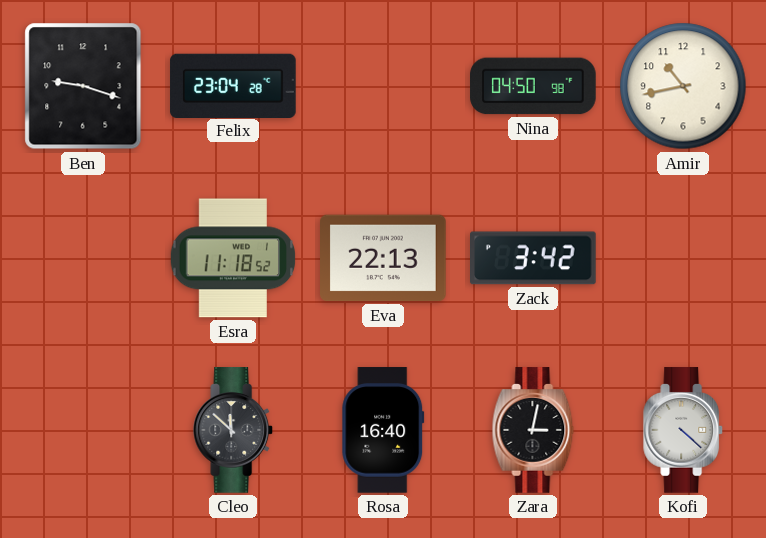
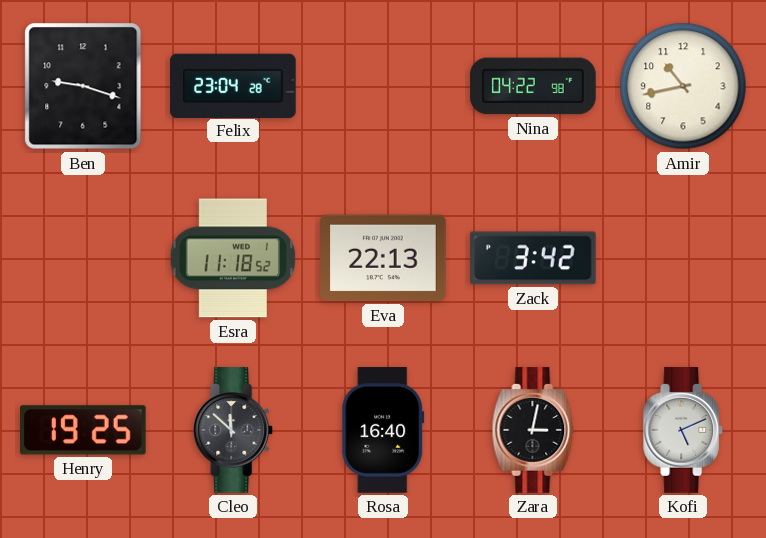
Nina: 04:50 -> 04:22
Henry: none -> 19:25
Kofi: 4:22 -> 5:11
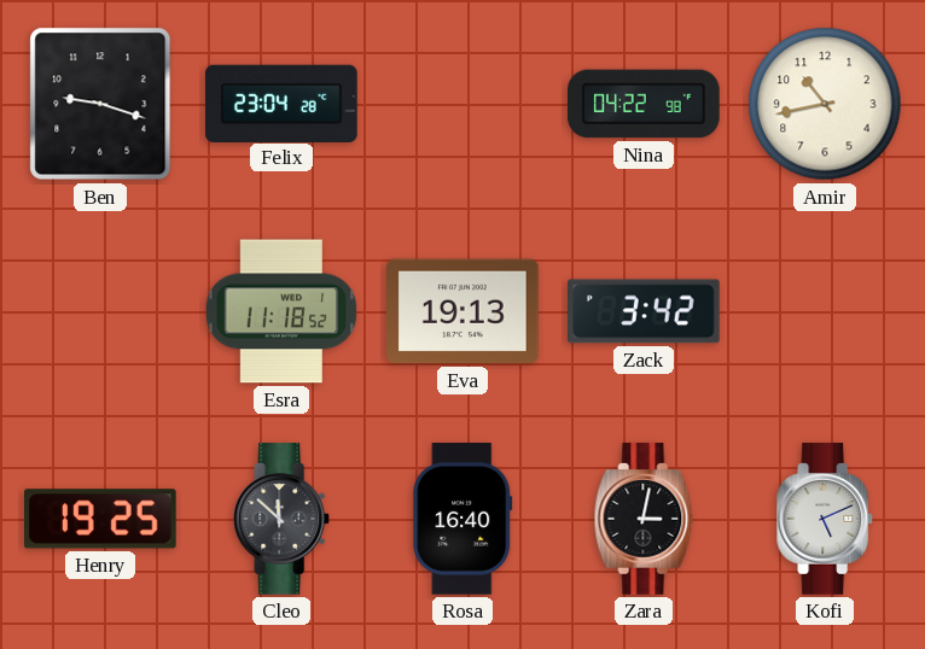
Eva: 22:13 -> 19:13
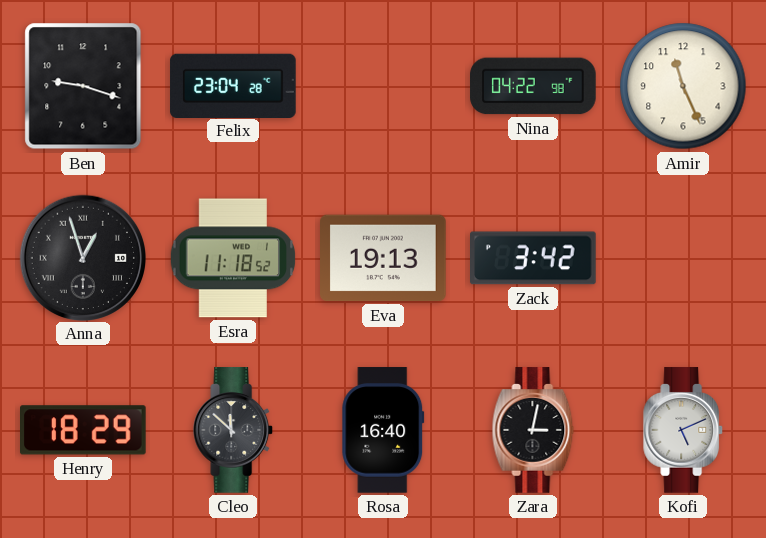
Amir: 10:43 -> 11:26
Anna: none -> 12:57
Henry: 19:25 -> 18:29
